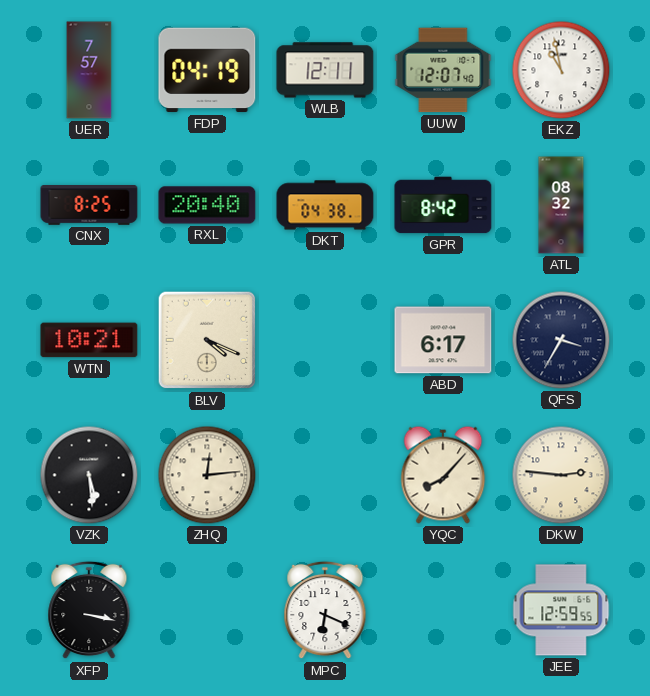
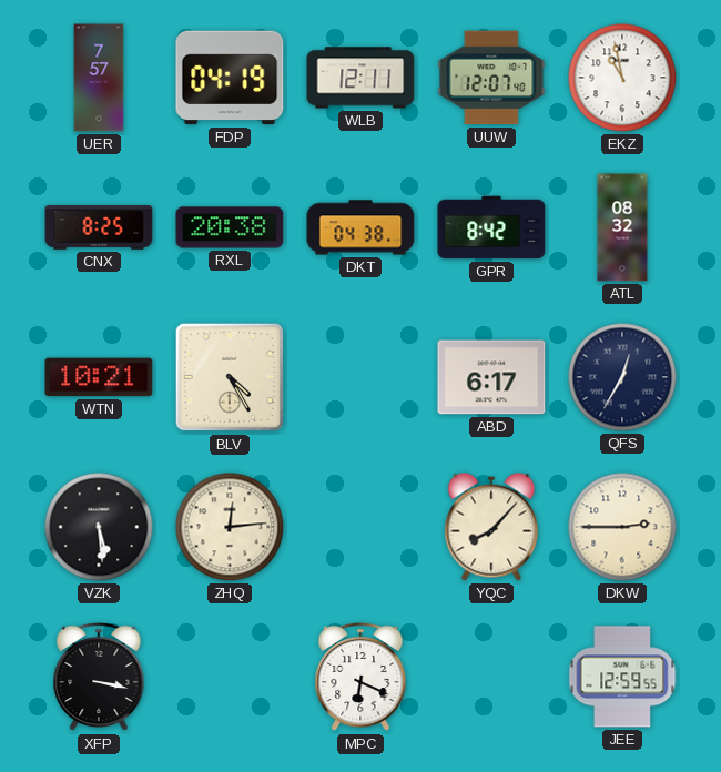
RXL: 20:40 -> 20:38
BLV: 4:19 -> 4:25
QFS: 3:35 -> 12:35
DKW: 2:46 -> 2:45
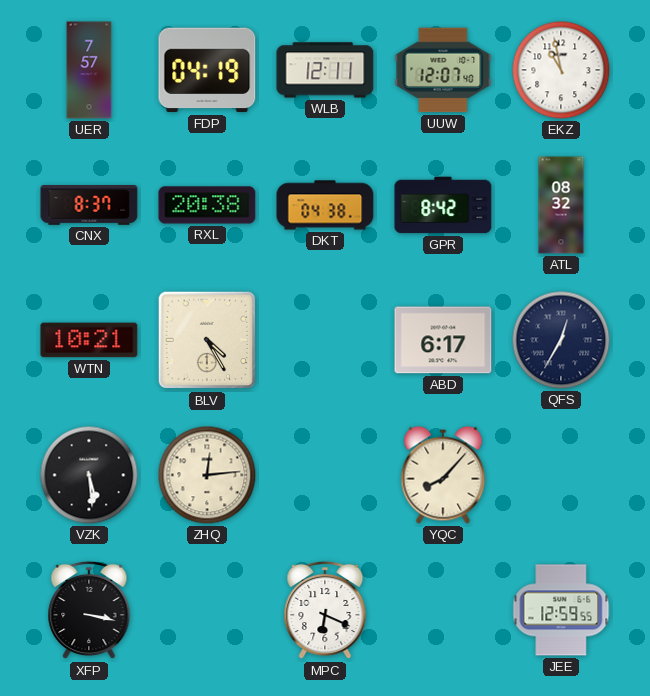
CNX: 8:25 -> 8:37
DKW: 2:45 -> none
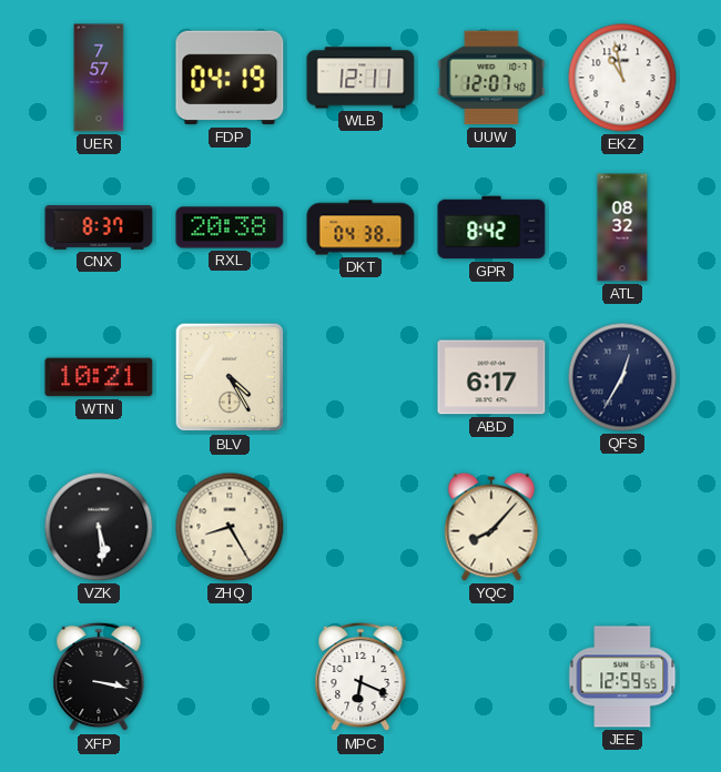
ZHQ: 12:14 -> 8:25
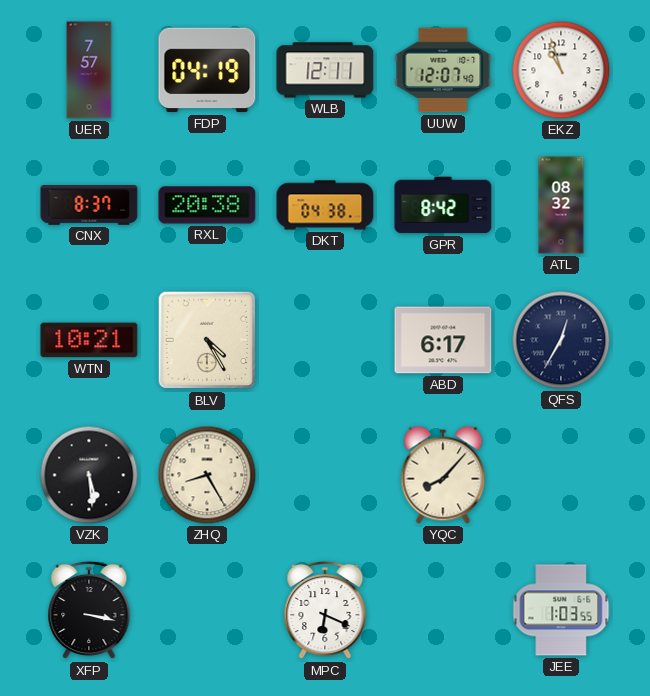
EKZ: 10:58 -> 10:57
JEE: 12:59 -> 1:03
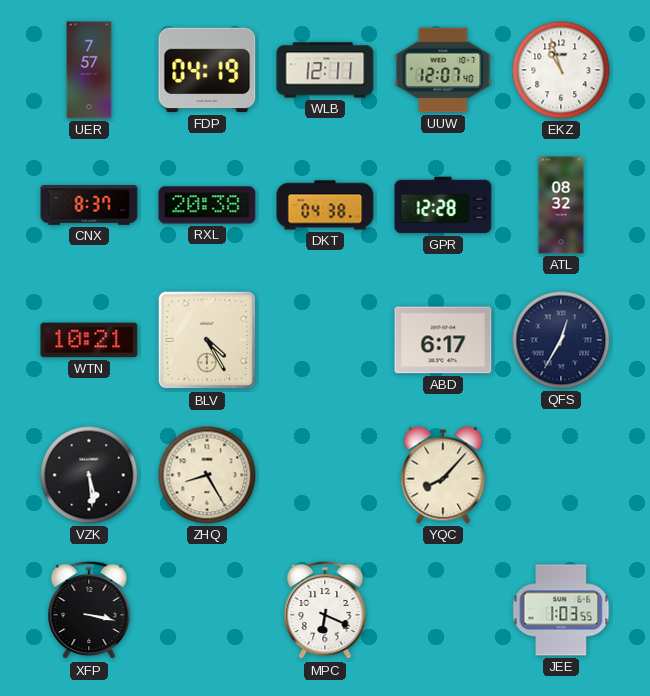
GPR: 8:42 -> 12:28
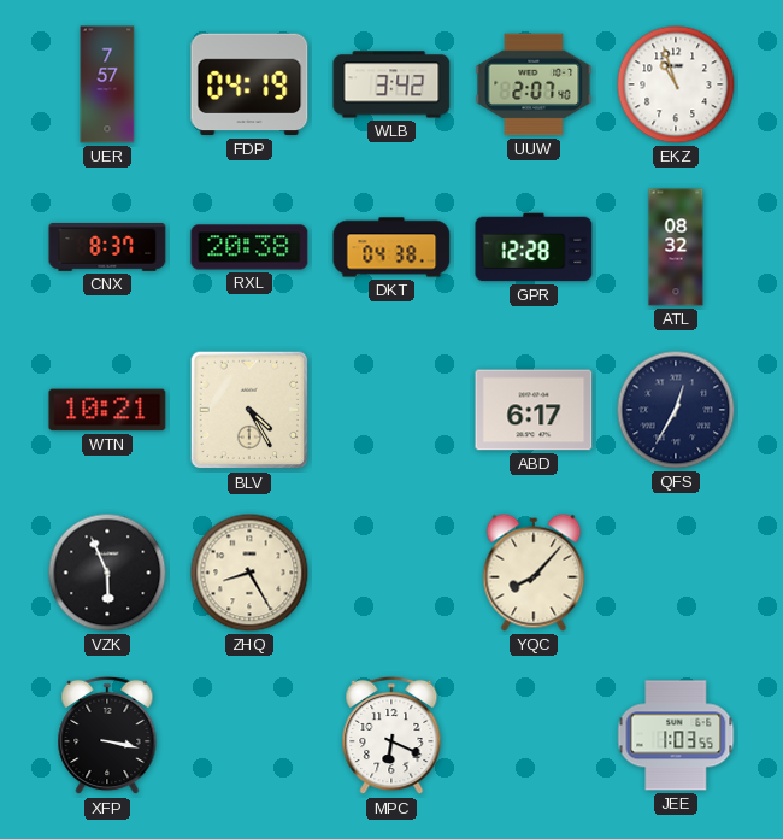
WLB: 12:11 -> 3:42
UUW: 12:07 -> 2:07
VZK: 5:29 -> 5:56
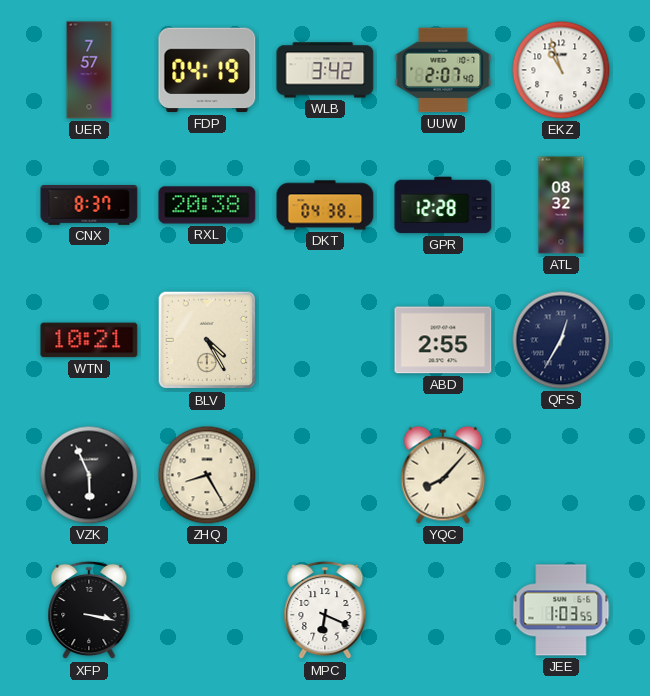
ABD: 6:17 -> 2:55
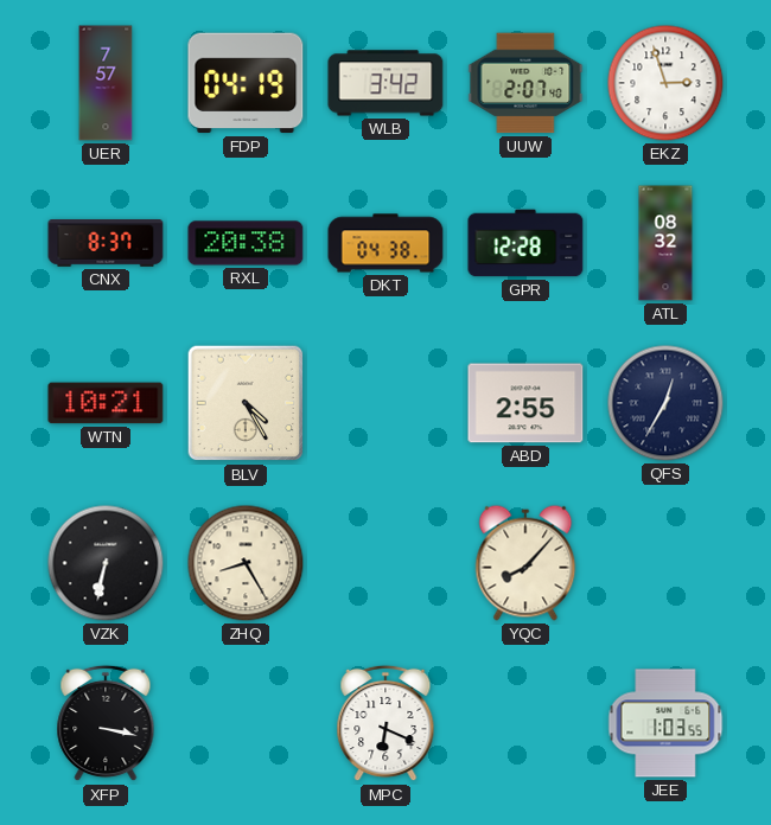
EKZ: 10:57 -> 2:57
VZK: 5:56 -> 6:32
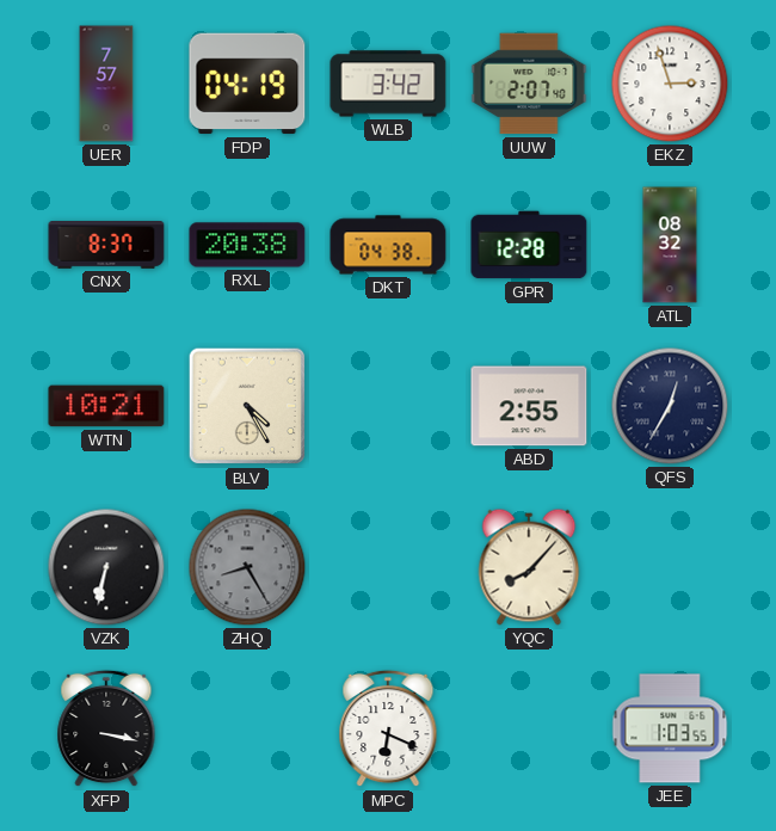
ZHQ dial: cream -> grey
